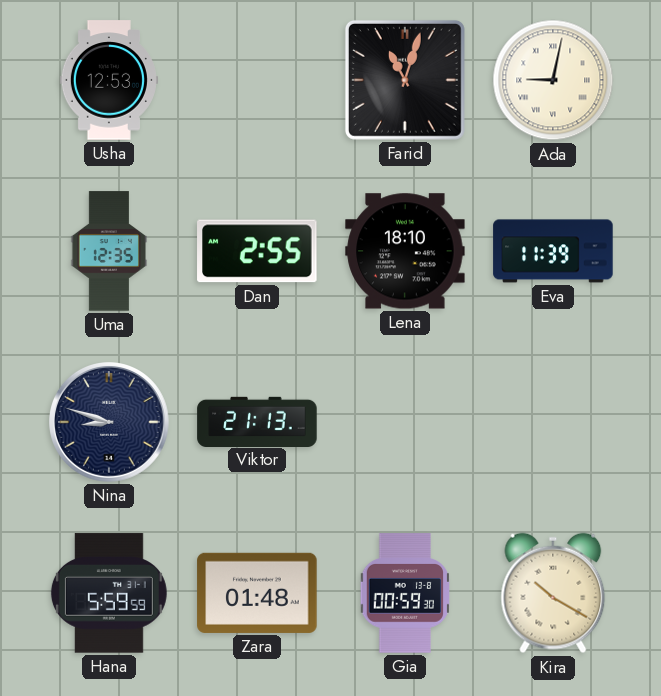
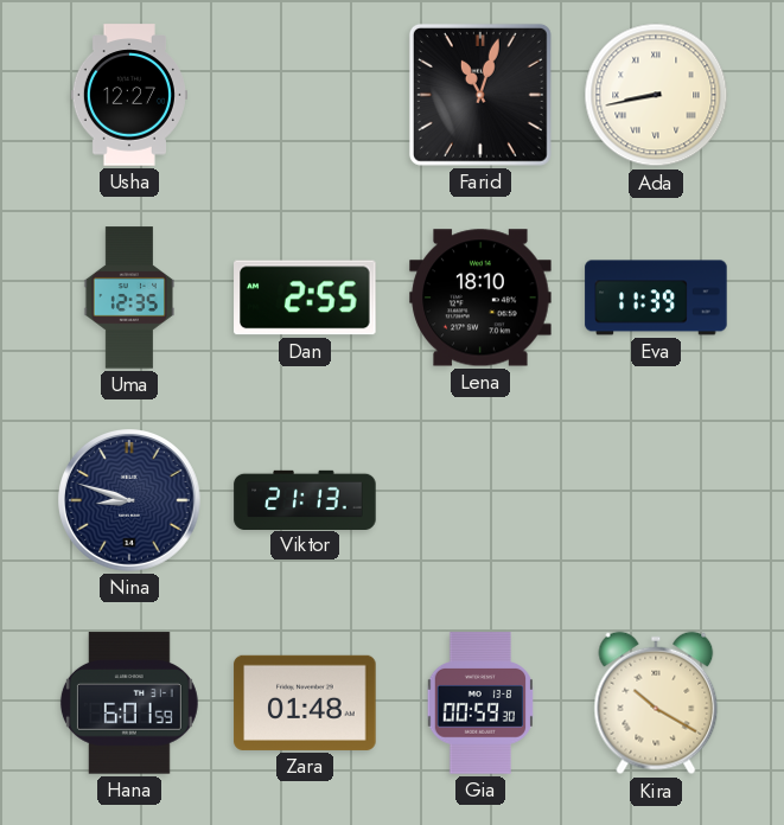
Usha: 12:53 -> 12:27
Ada: 9:02 -> 8:43
Hana: 5:59 -> 6:01
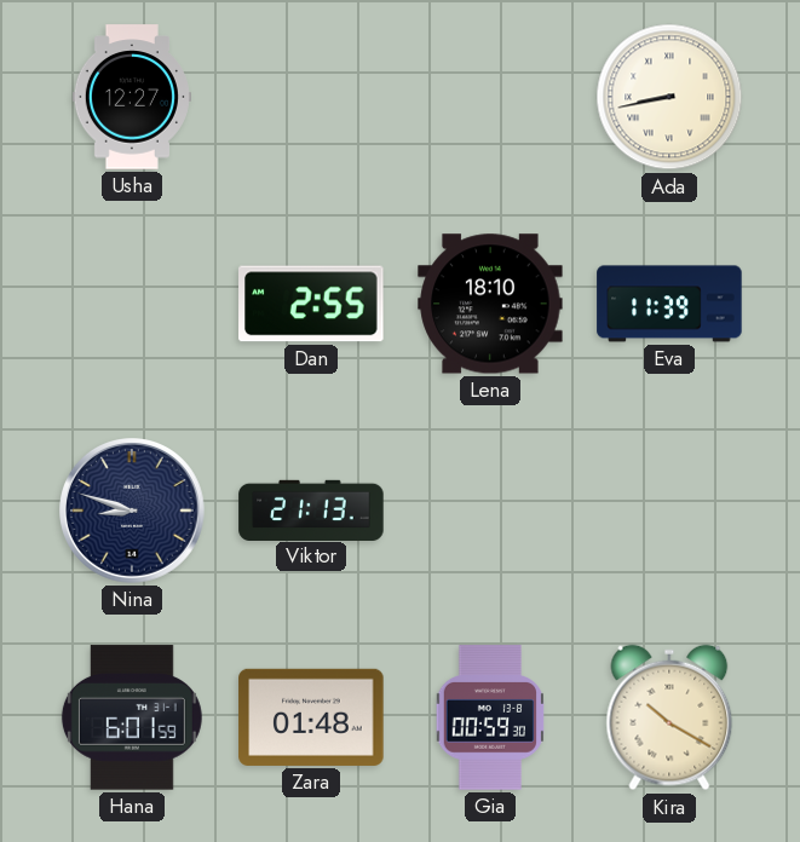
Farid: 11:03 -> none
Uma: 12:35 -> none
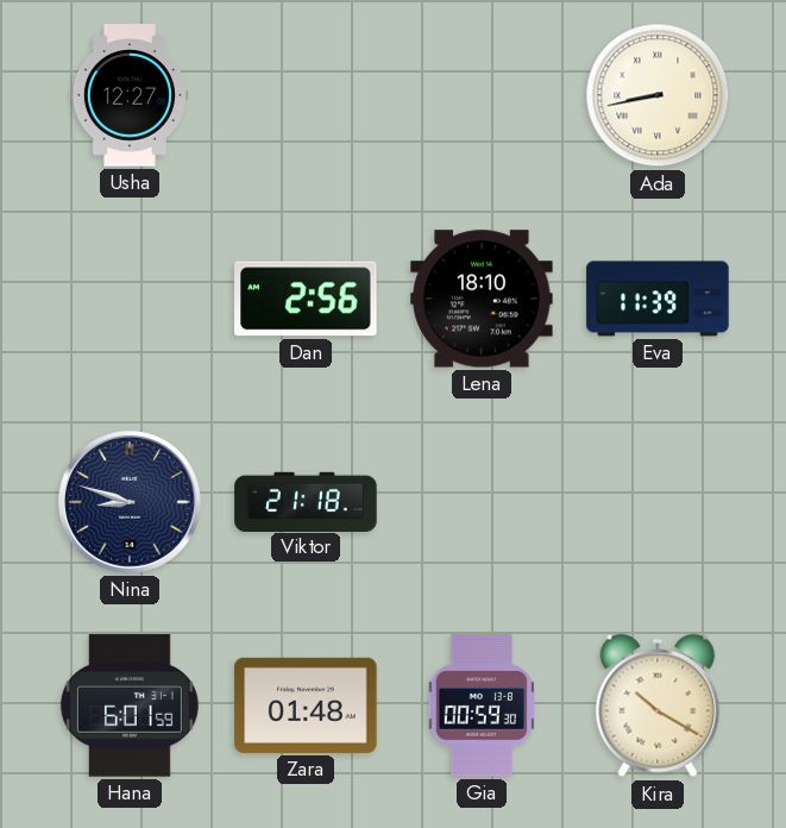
Dan: 2:55 -> 2:56
Viktor: 21:13 -> 21:18
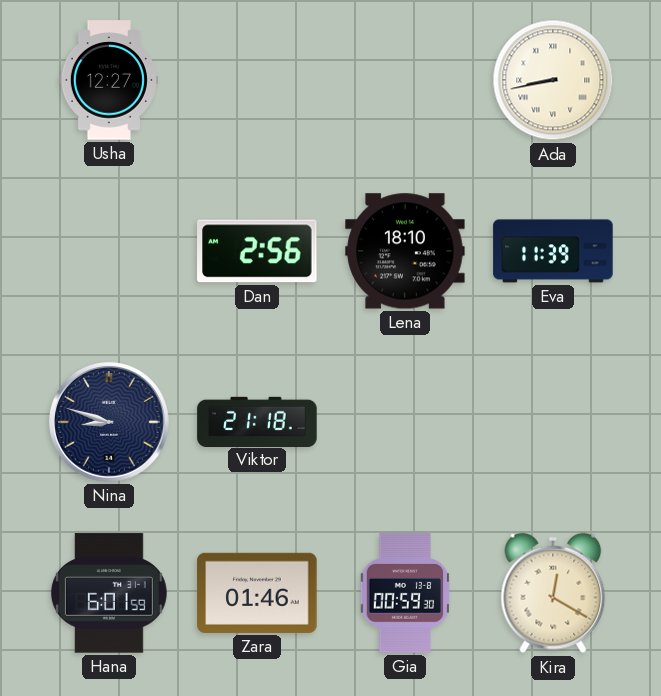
Zara: 01:48 -> 01:46
Kira: 10:20 -> 12:20
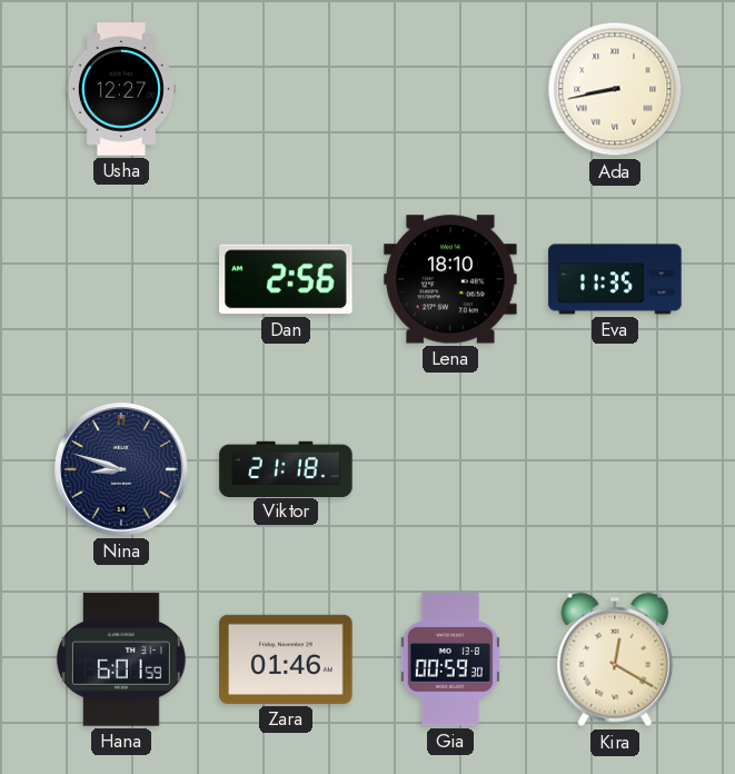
Eva: 11:39 -> 11:35
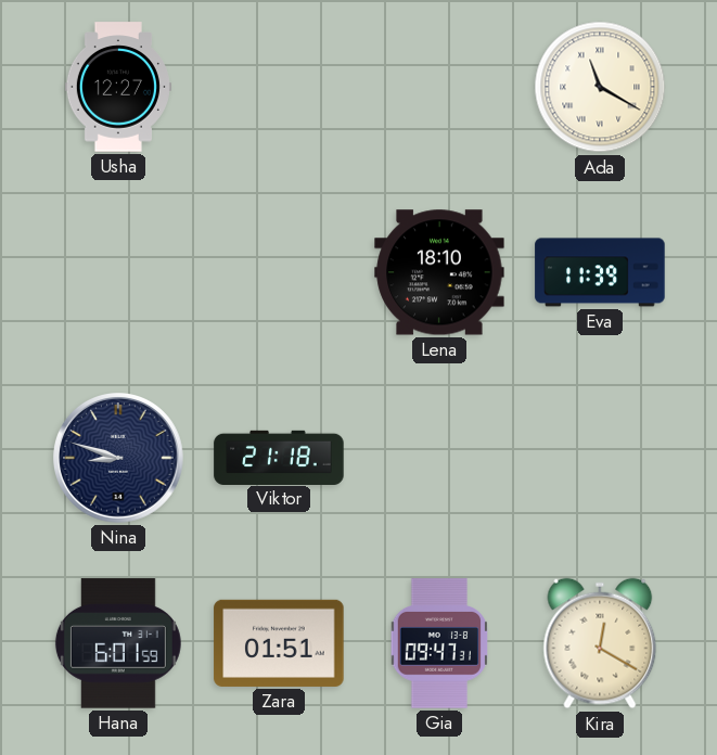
Ada: 8:43 -> 11:20
Dan: 2:56 -> none
Eva: 11:35 -> 11:39
Zara: 01:46 -> 01:51
Gia: 00:59 -> 09:47
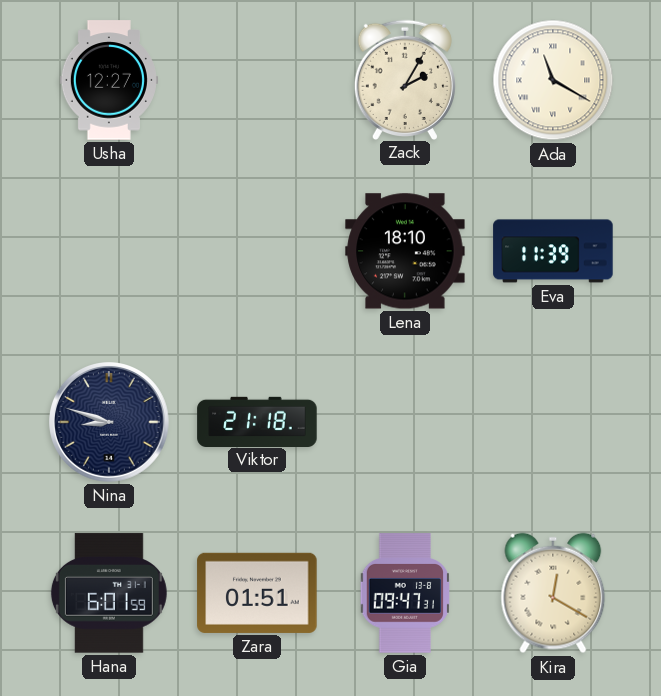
Zack: none -> 2:05
